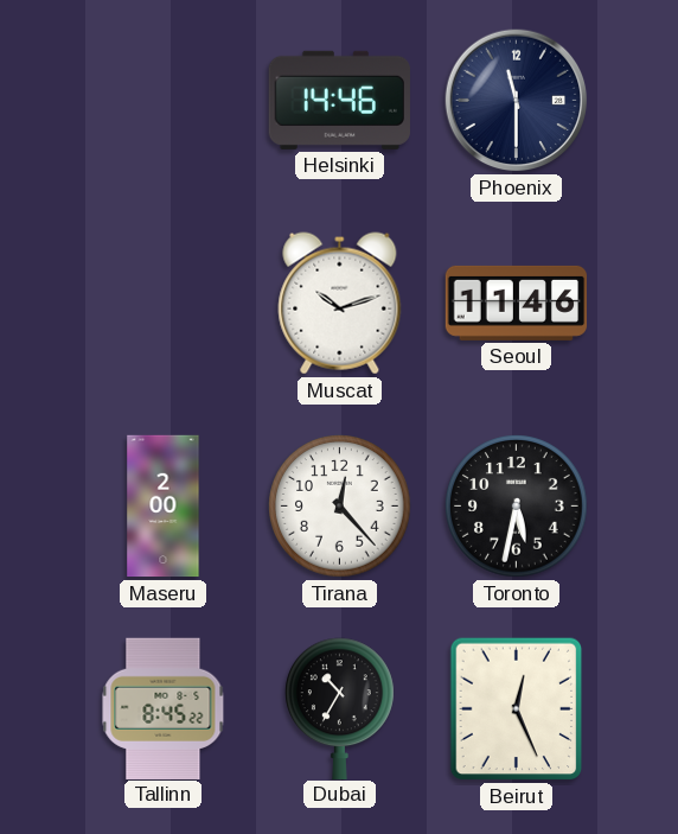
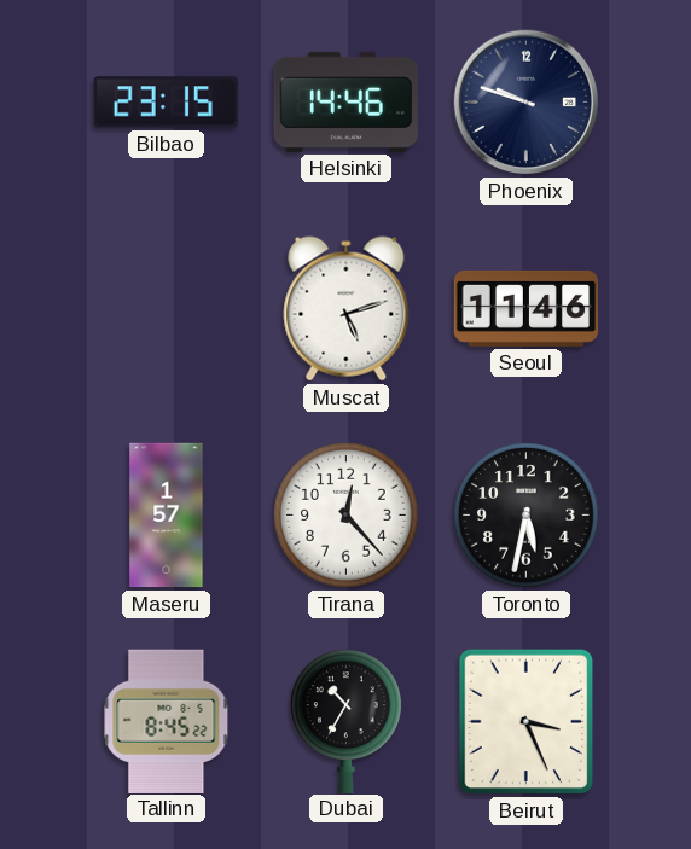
Bilbao: none -> 23:15
Phoenix: 11:30 -> 9:48
Muscat: 10:12 -> 5:12
Maseru: 2:00 -> 1:57
Beirut: 12:26 -> 3:26
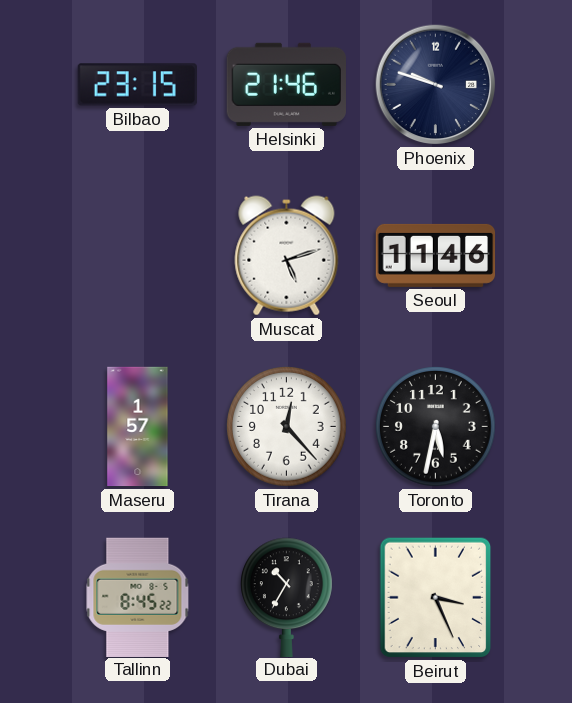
Helsinki: 14:46 -> 21:46
